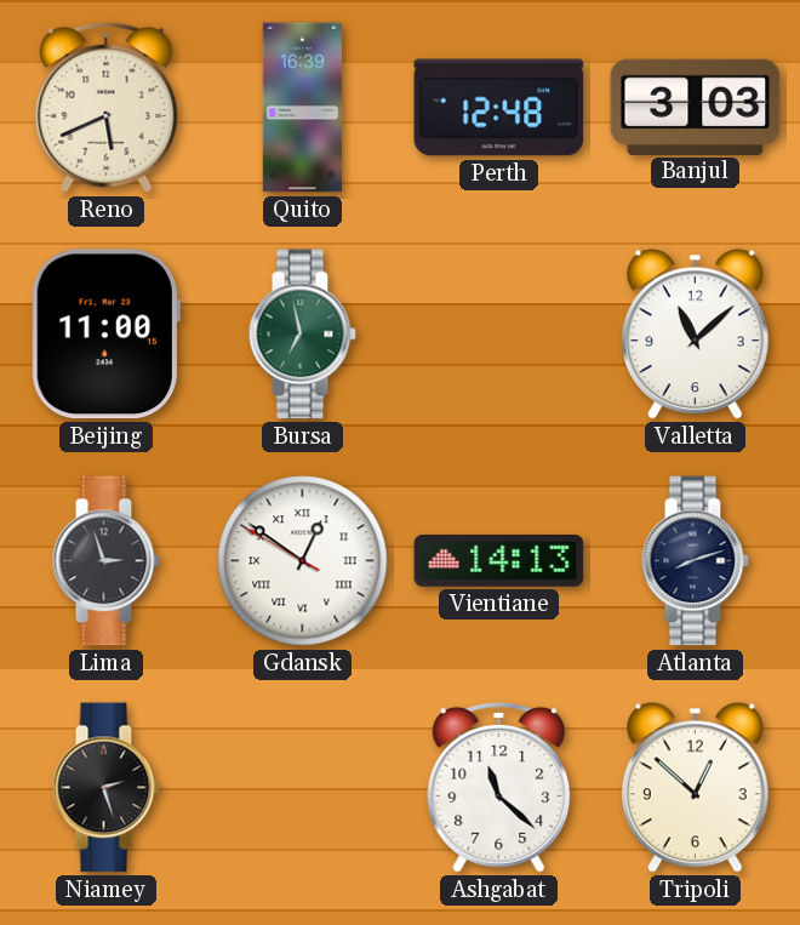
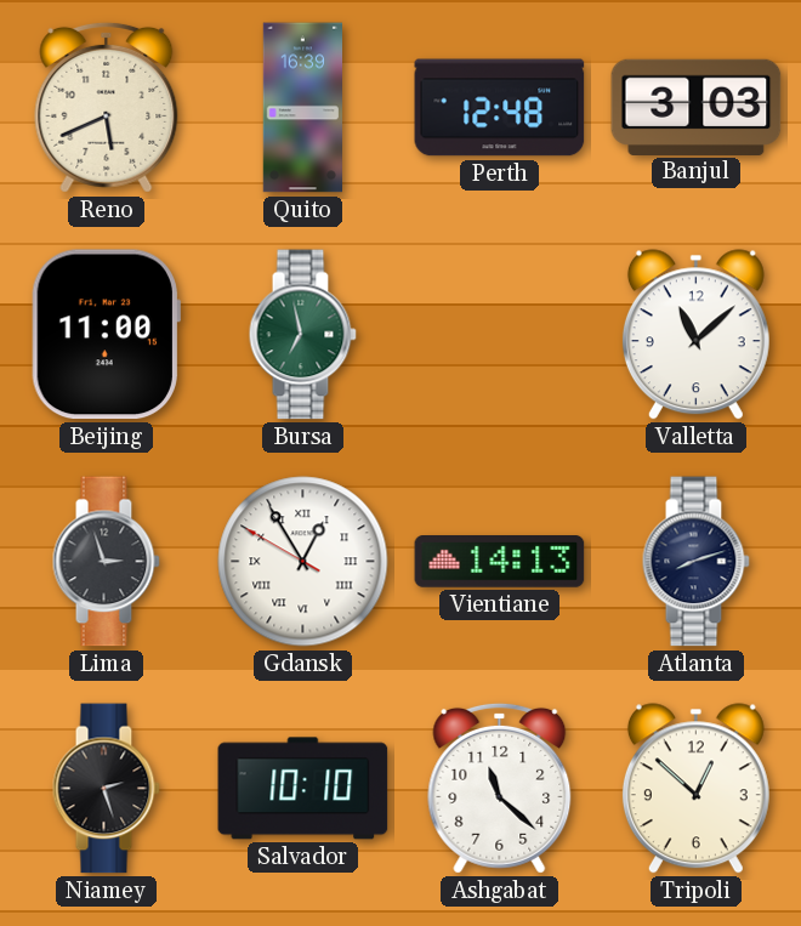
Gdansk: 12:50 -> 12:54
Salvador: none -> 10:10
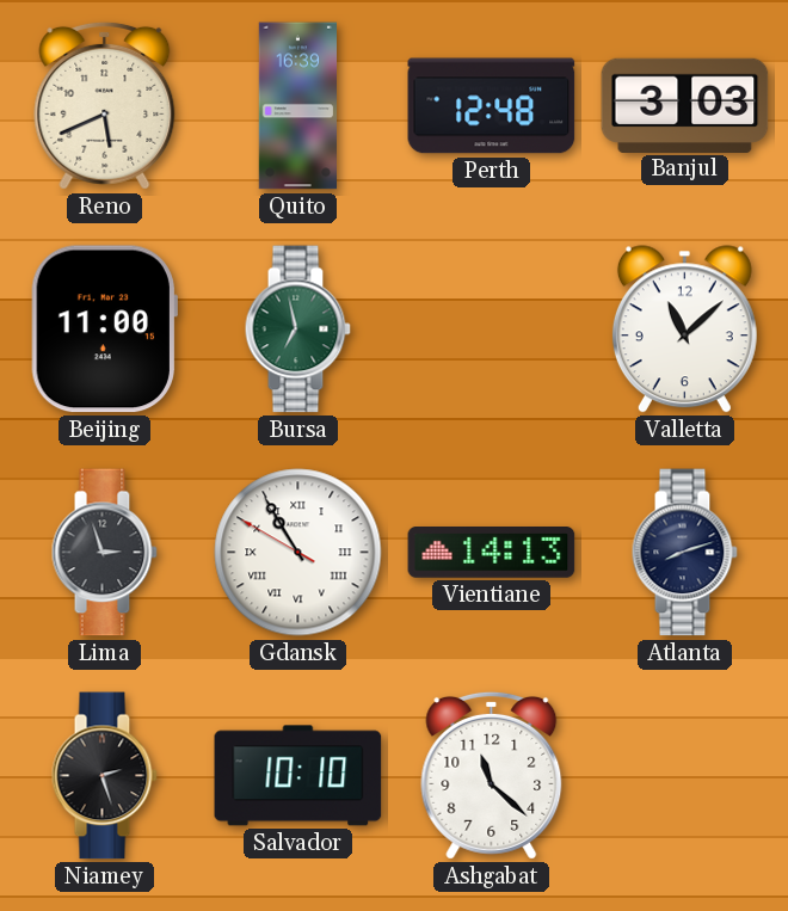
Gdansk: 12:54 -> 10:54
Tripoli: 12:52 -> none
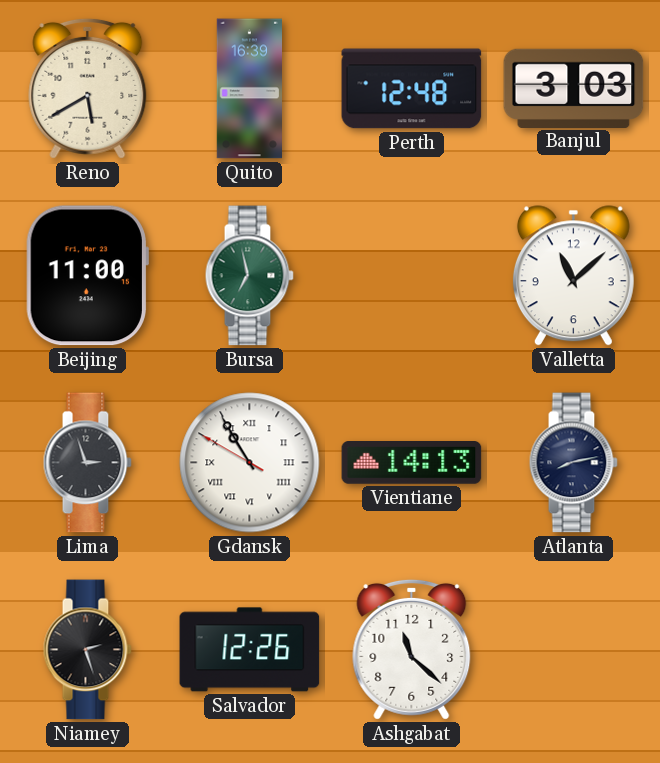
Reno: 5:41 -> 5:40
Atlanta: 8:12 -> 8:13
Salvador: 10:10 -> 12:26
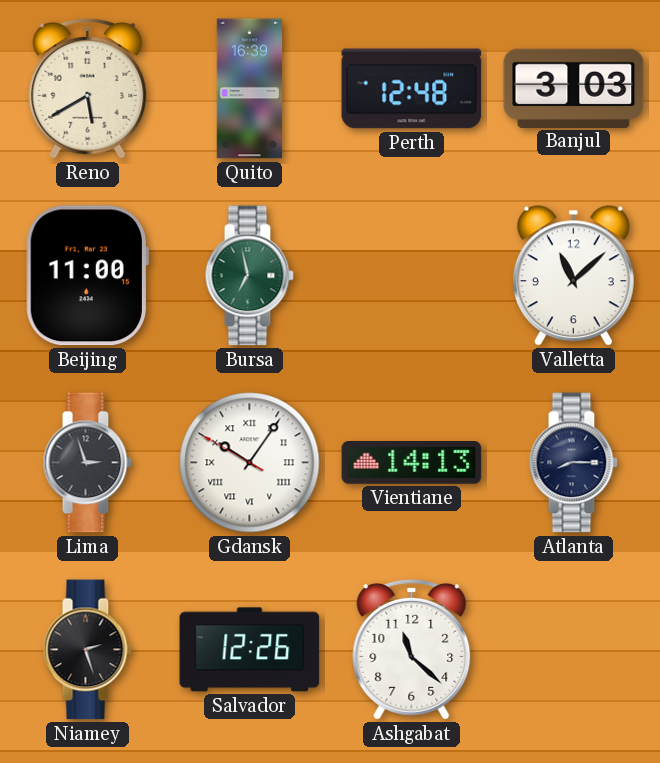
Gdansk: 10:54 -> 10:05
Atlanta: 8:13 -> 8:15
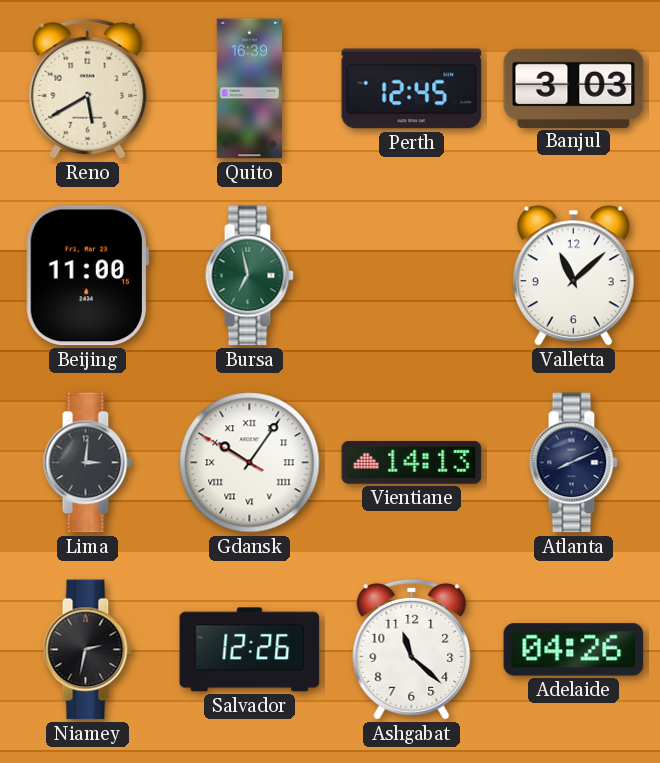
Perth: 12:48 -> 12:45
Lima: 2:57 -> 3:01
Atlanta: 8:15 -> 8:11
Niamey: 2:27 -> 2:32
Adelaide: none -> 04:26
